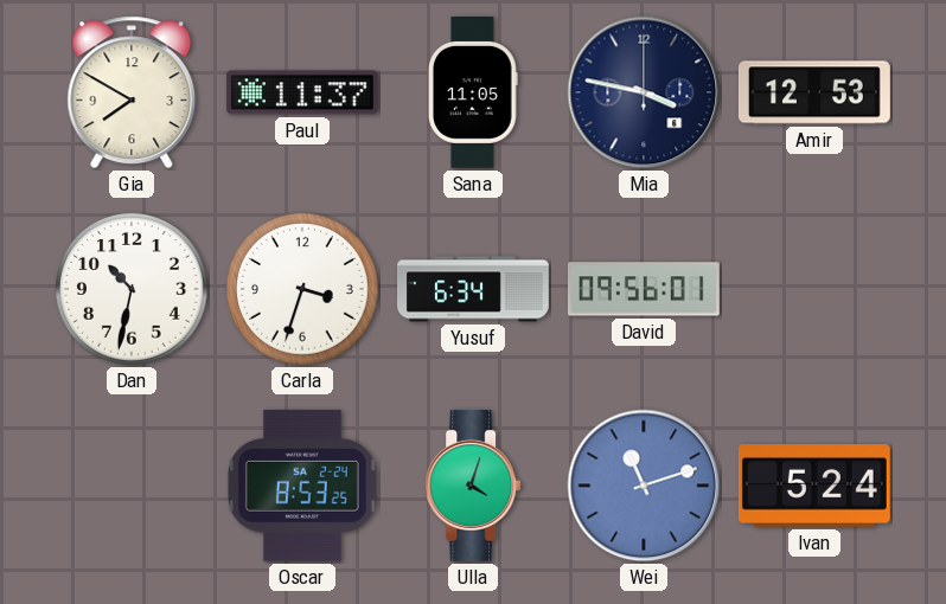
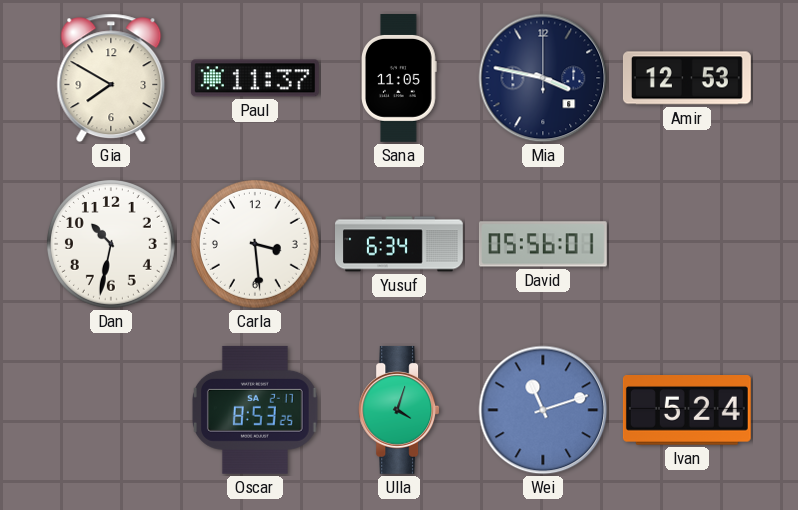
Carla: 3:33 -> 3:29
David: 09:56 -> 05:56
Oscar date: SA 2-24 -> SA 2-17
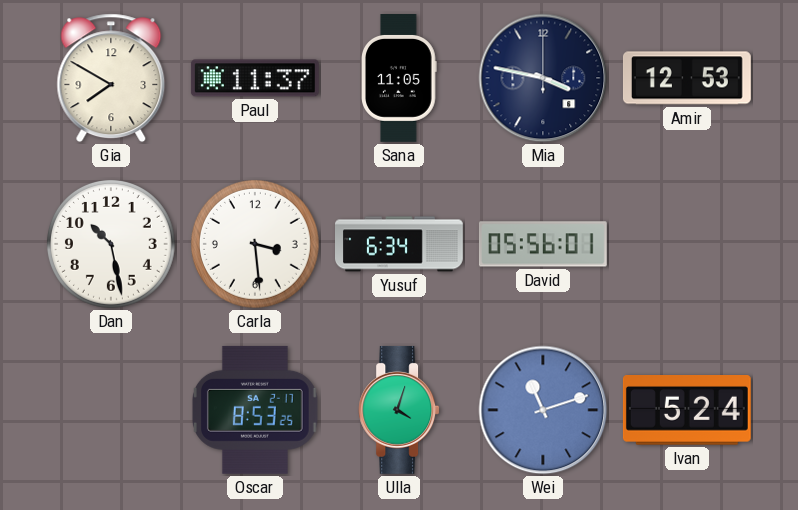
Dan: 10:32 -> 10:28
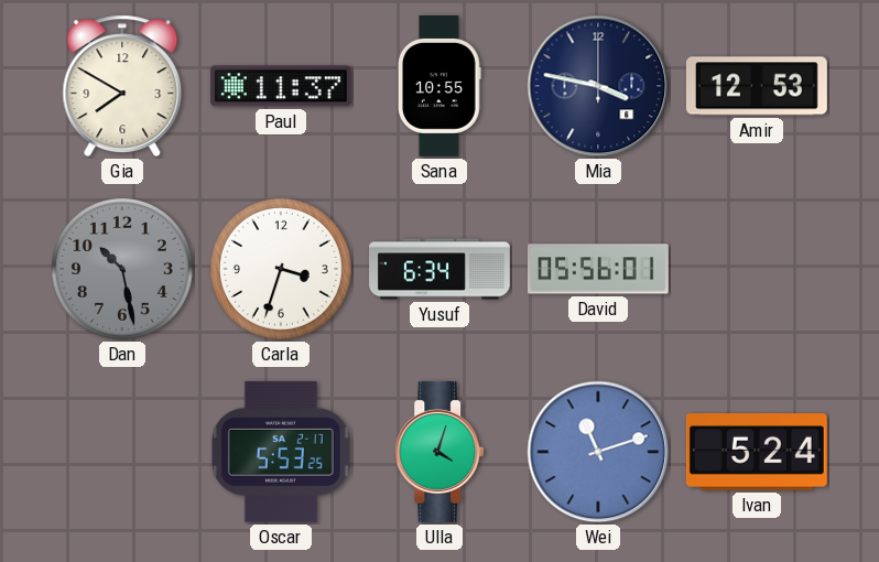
Sana: 11:05 -> 10:55
Dan dial: white -> grey
Carla: 3:29 -> 3:33
Oscar: 8:53 -> 5:53
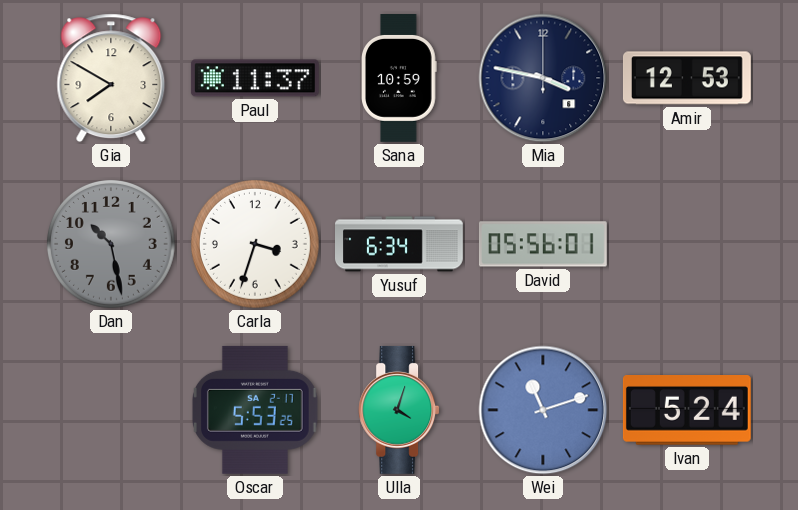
Sana: 10:55 -> 10:59
